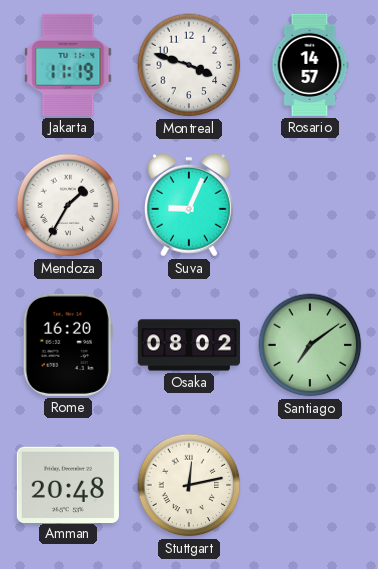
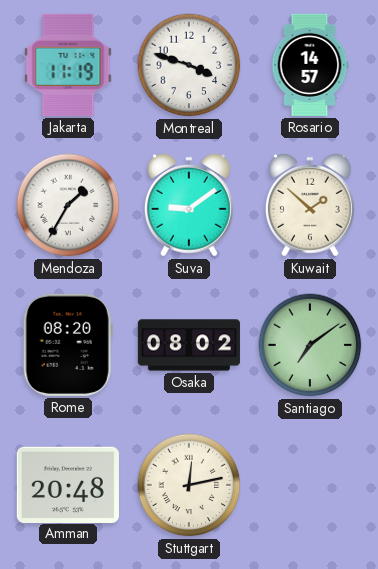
Suva: 9:04 -> 9:09
Kuwait: none -> 1:52
Rome: 16:20 -> 08:20
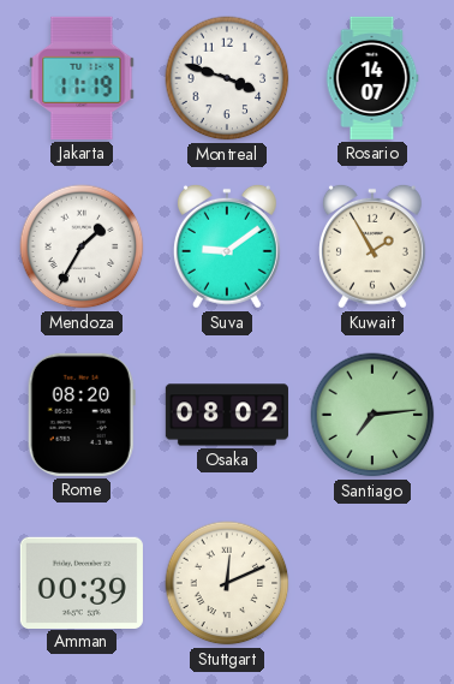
Rosario: 14:57 -> 14:07
Kuwait: 1:52 -> 1:55
Santiago: 7:09 -> 7:14
Amman: 20:48 -> 00:39
Stuttgart: 12:13 -> 12:11
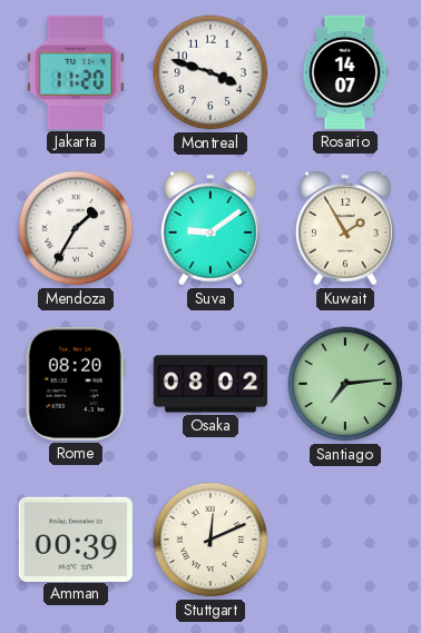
Jakarta: 11:19 -> 11:20
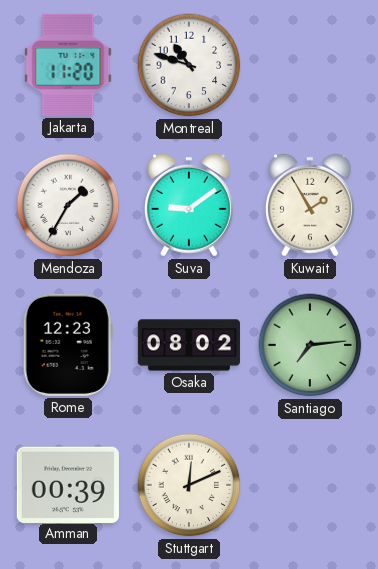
Montreal: 3:48 -> 10:48
Rosario: 14:07 -> none
Rome: 08:20 -> 12:23
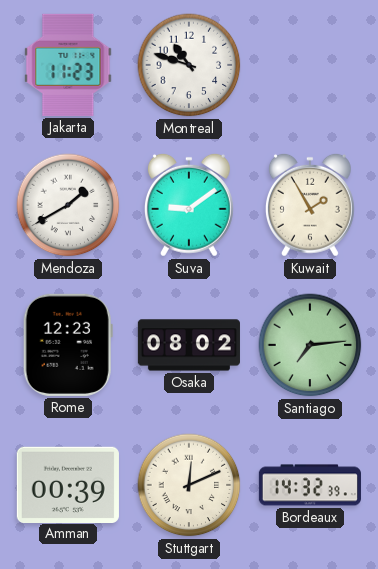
Jakarta: 11:20 -> 11:23
Mendoza: 1:35 -> 1:40
Bordeaux: none -> 14:32
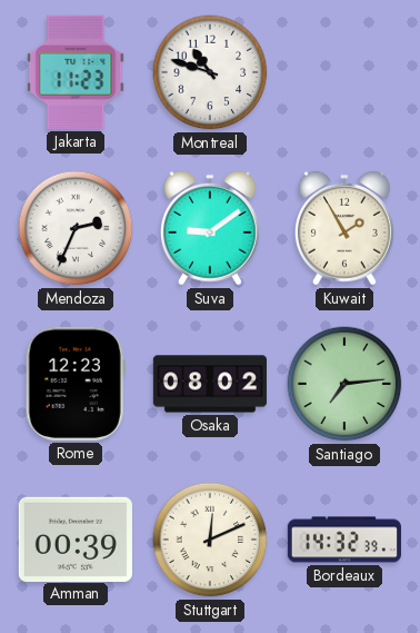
Mendoza: 1:40 -> 2:34
